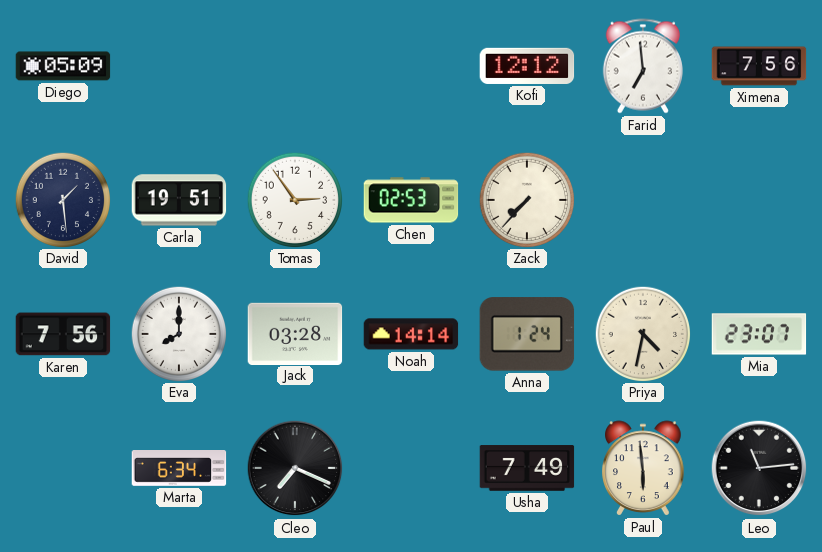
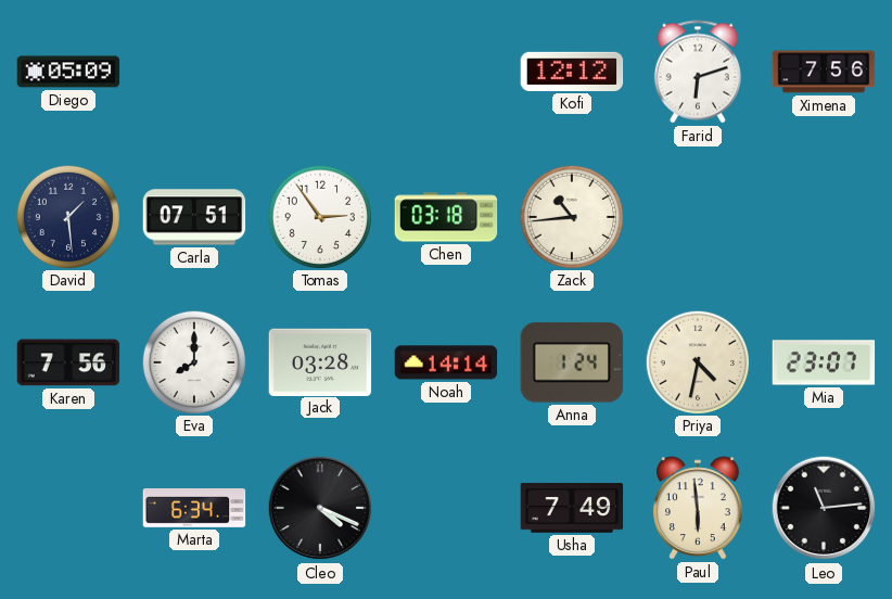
Farid: 6:59 -> 6:12
Carla: 19:51 -> 07:51
Chen: 02:53 -> 03:18
Zack: 7:37 -> 10:44
Cleo: 7:19 -> 4:19
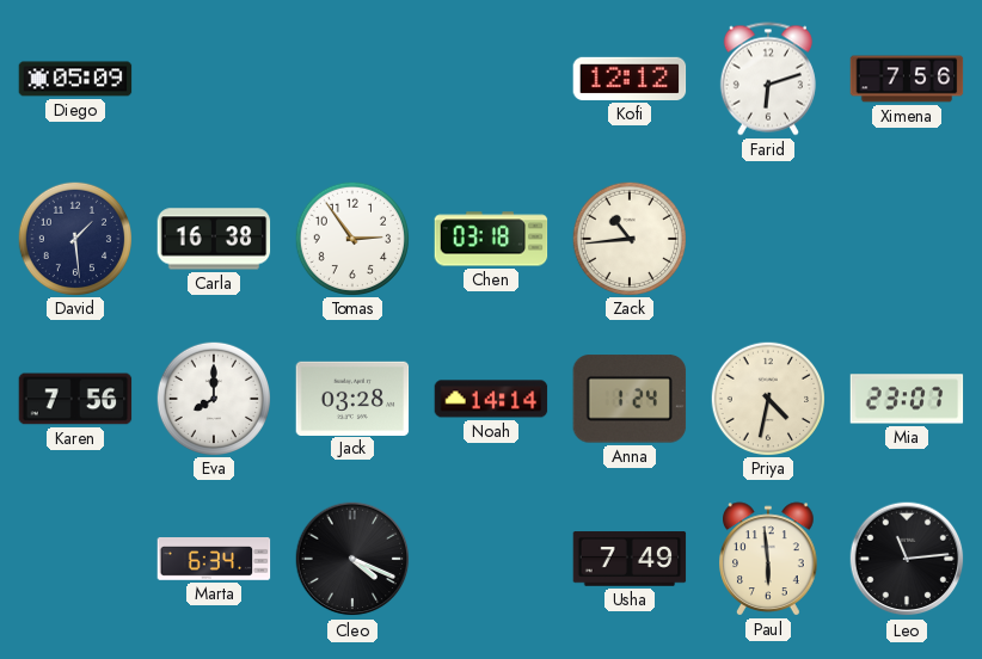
Carla: 07:51 -> 16:38
